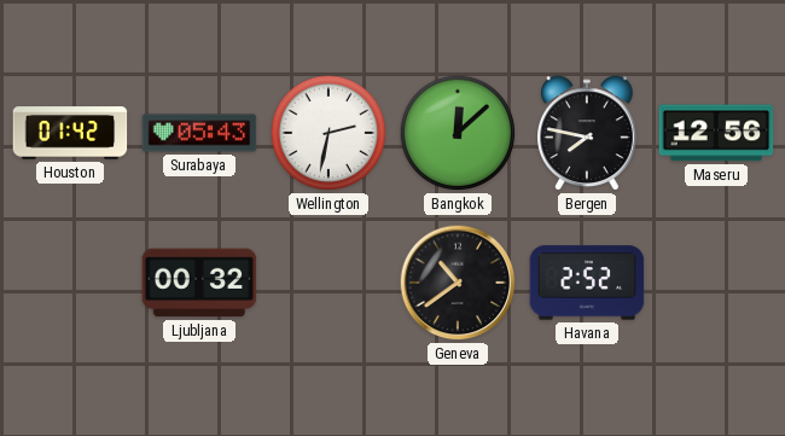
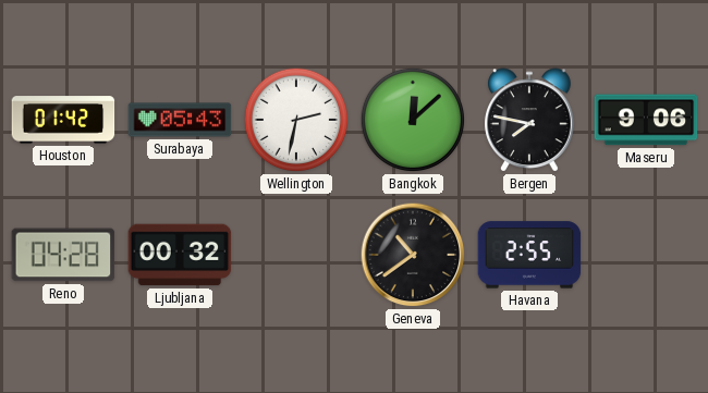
Maseru: 12:56 -> 9:06
Reno: none -> 04:28
Havana: 2:52 -> 2:55
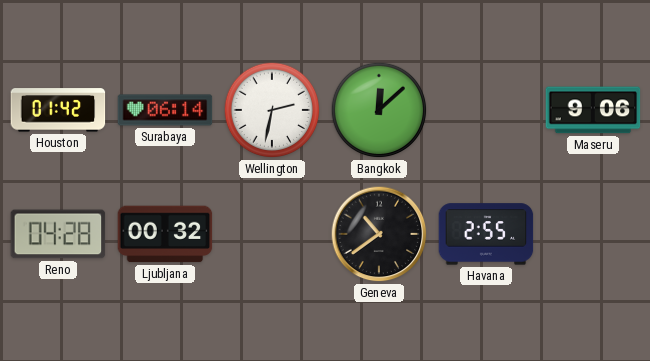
Surabaya: 05:43 -> 06:14
Bergen: 7:47 -> none
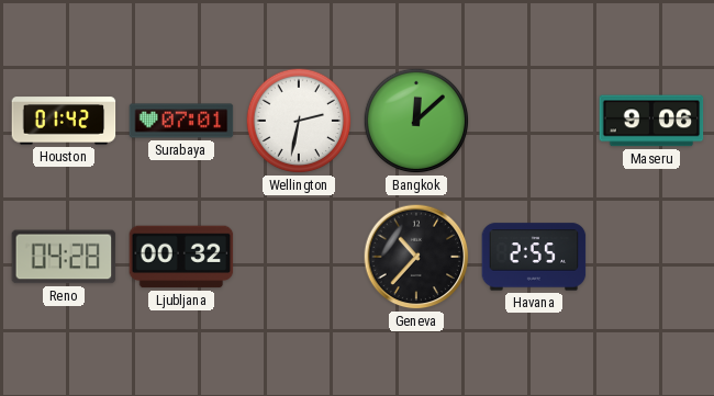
Surabaya: 06:14 -> 07:01
Geneva: 10:39 -> 10:37
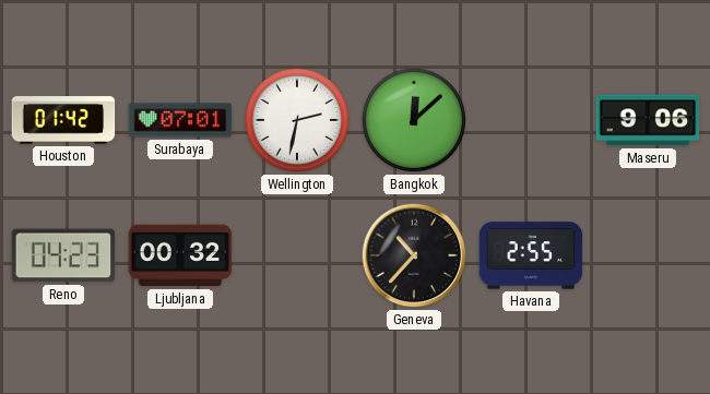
Reno: 04:28 -> 04:23
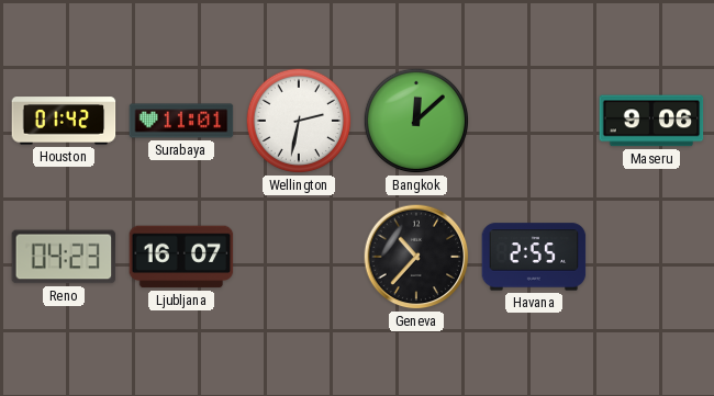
Surabaya: 07:01 -> 11:01
Ljubljana: 00:32 -> 16:07
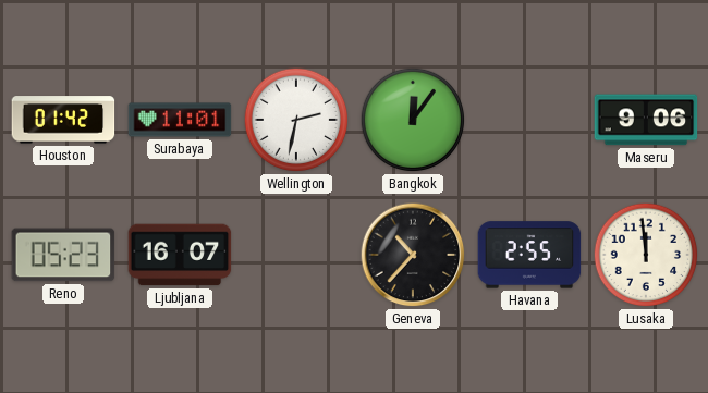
Bangkok: 12:08 -> 12:06
Reno: 04:23 -> 05:23
Lusaka: none -> 11:59
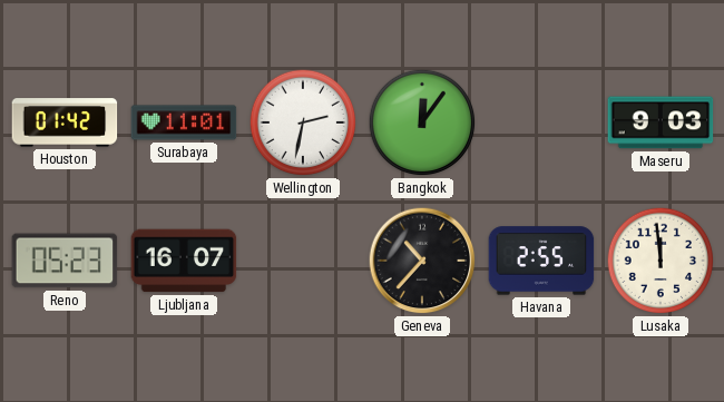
Maseru: 9:06 -> 9:03
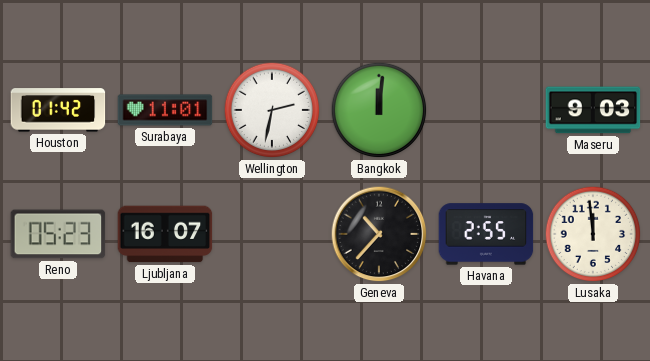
Bangkok: 12:06 -> 12:01
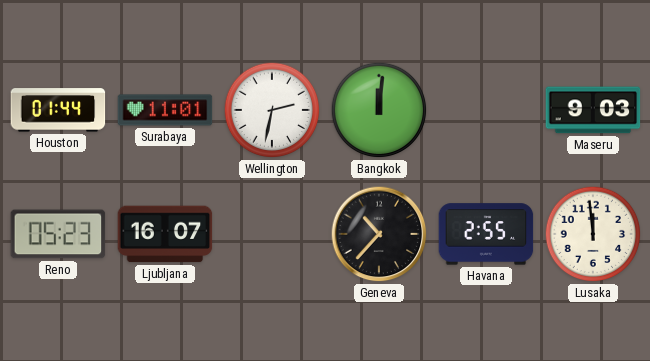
Houston: 01:42 -> 01:44
